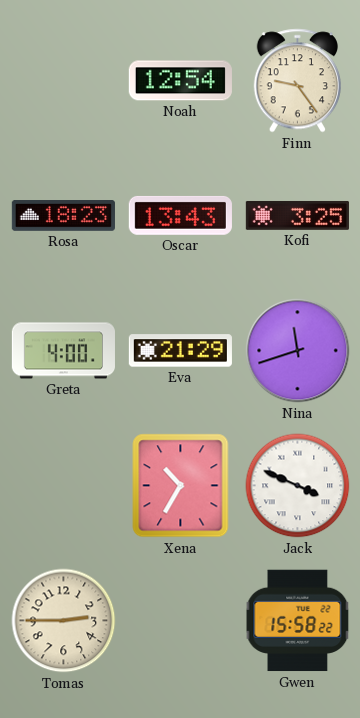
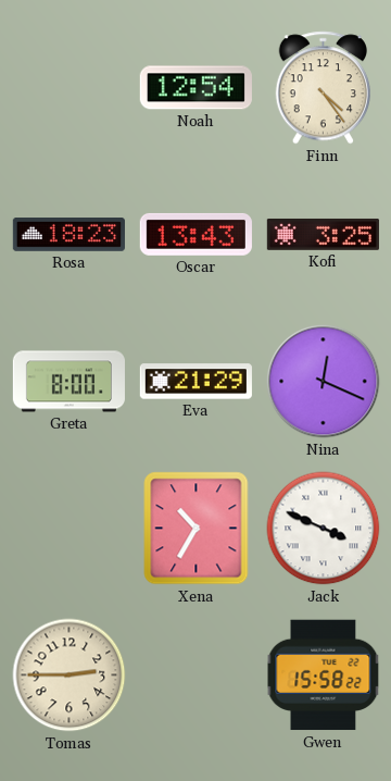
Finn: 9:24 -> 4:24
Greta: 4:00 -> 8:00
Nina: 11:42 -> 12:19
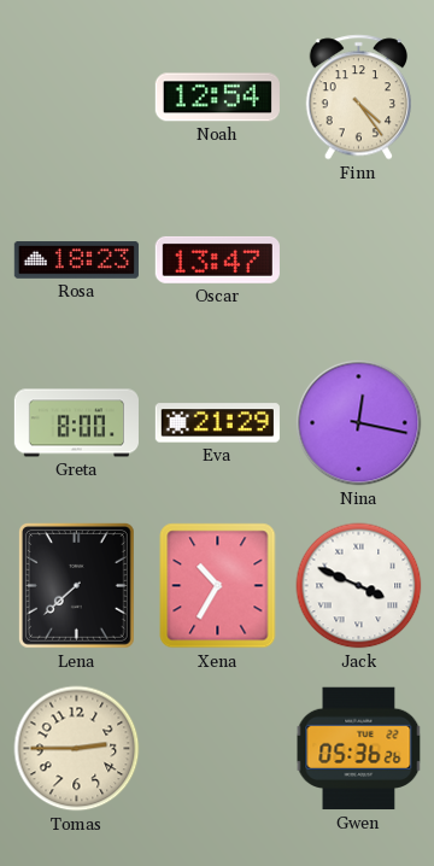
Oscar: 13:43 -> 13:47
Kofi: 3:25 -> none
Nina: 12:19 -> 12:17
Lena: none -> 7:38
Gwen: 15:58 -> 05:36
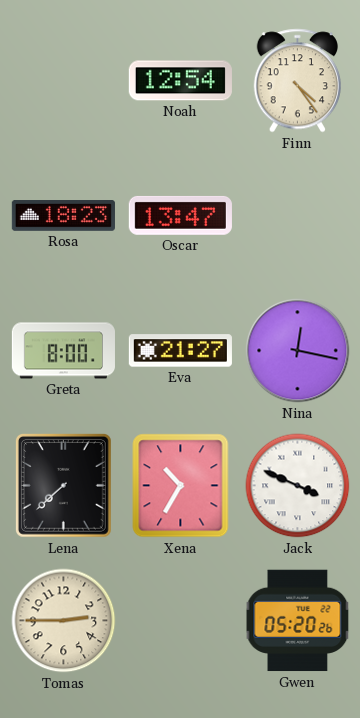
Eva: 21:29 -> 21:27
Gwen: 05:36 -> 05:20
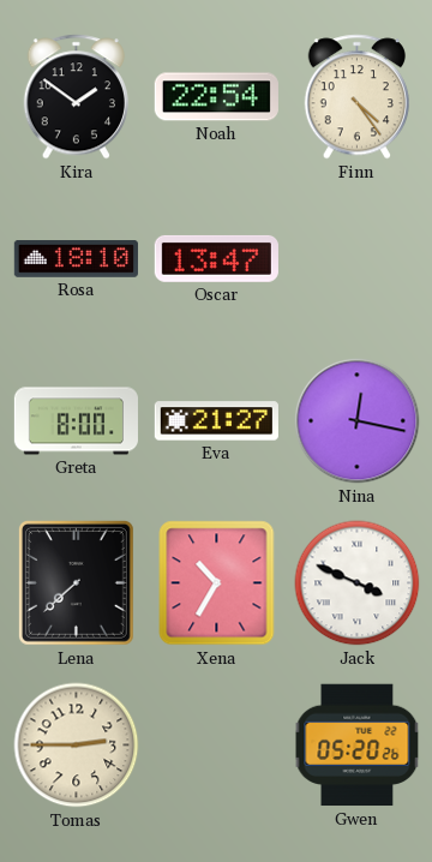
Kira: none -> 1:51
Noah: 12:54 -> 22:54
Rosa: 18:23 -> 18:10
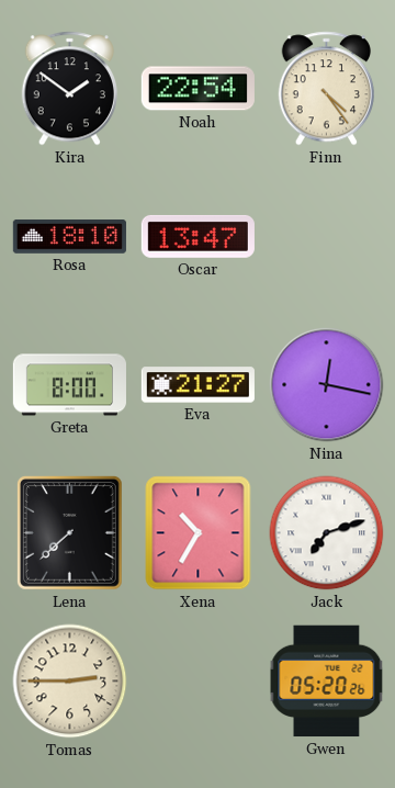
Jack: 3:49 -> 7:12
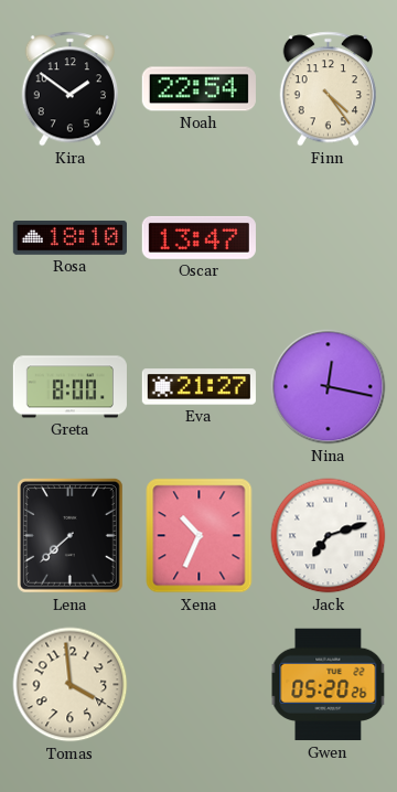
Xena: 10:35 -> 10:34
Tomas: 2:45 -> 3:59
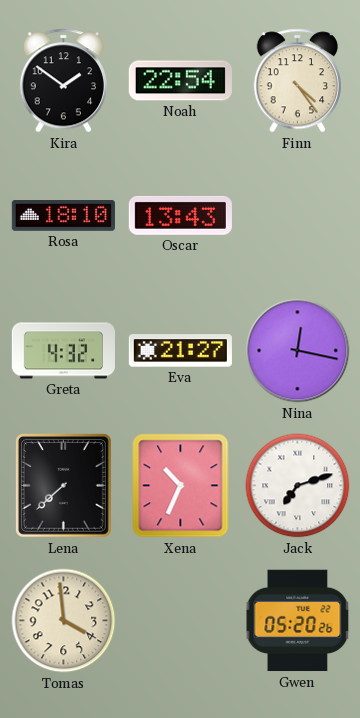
Oscar: 13:47 -> 13:43
Greta: 8:00 -> 4:32
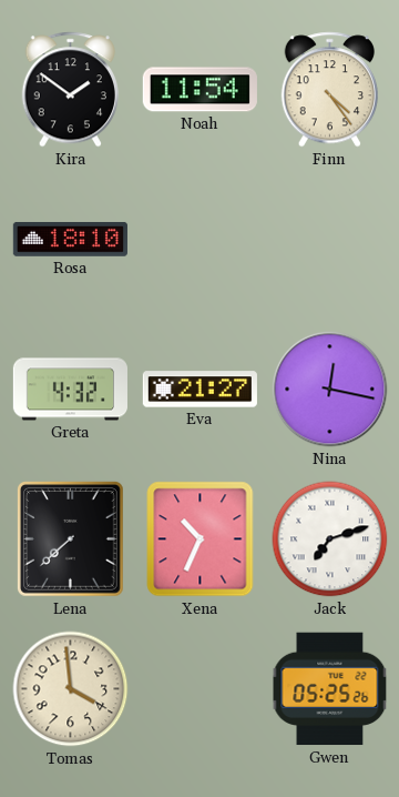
Noah: 22:54 -> 11:54
Oscar: 13:43 -> none
Gwen: 05:20 -> 05:25
